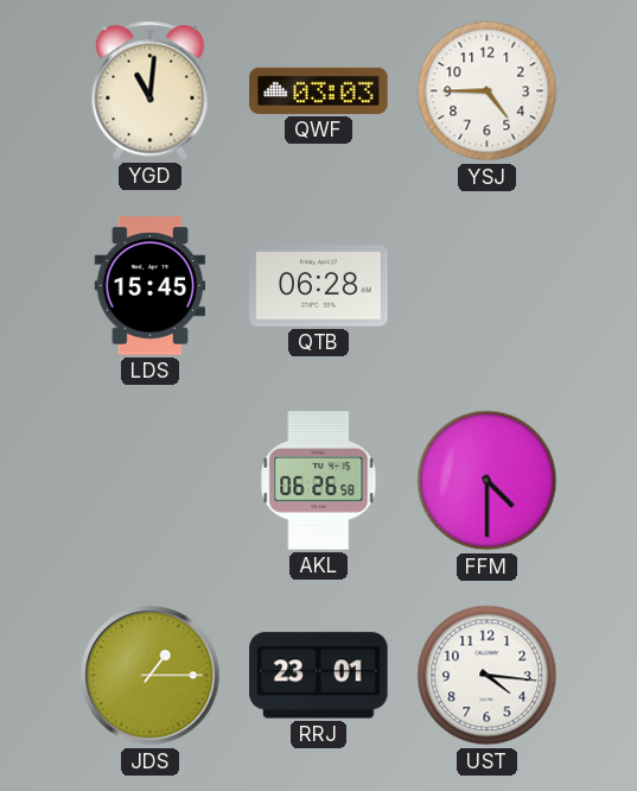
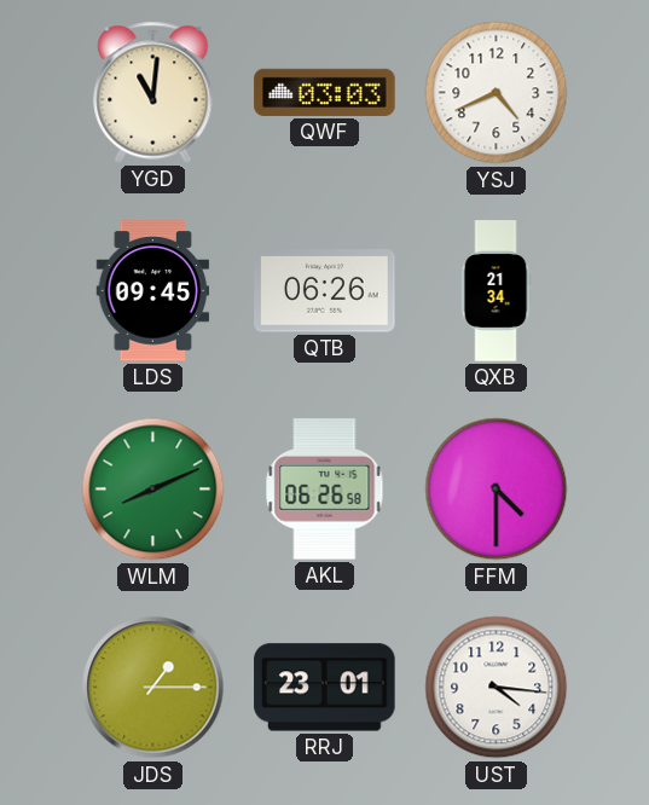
YSJ: 4:45 -> 4:41
LDS: 15:45 -> 09:45
QTB: 06:28 -> 06:26
QXB: none -> 21:34
WLM: none -> 8:11
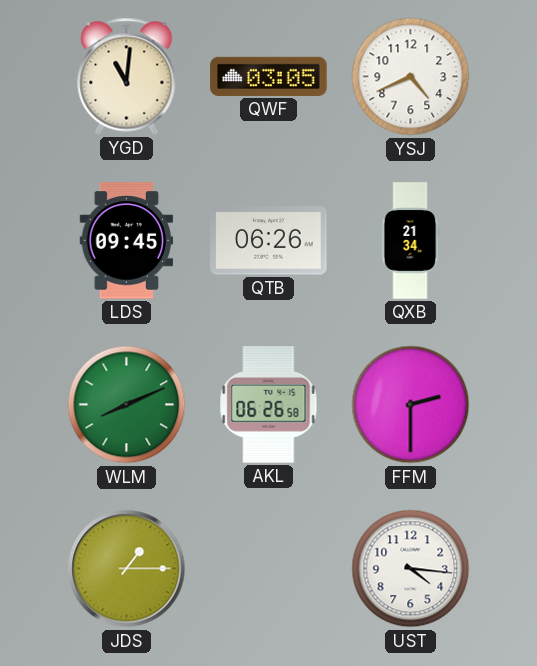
QWF: 03:03 -> 03:05
FFM: 4:30 -> 2:30
RRJ: 23:01 -> none
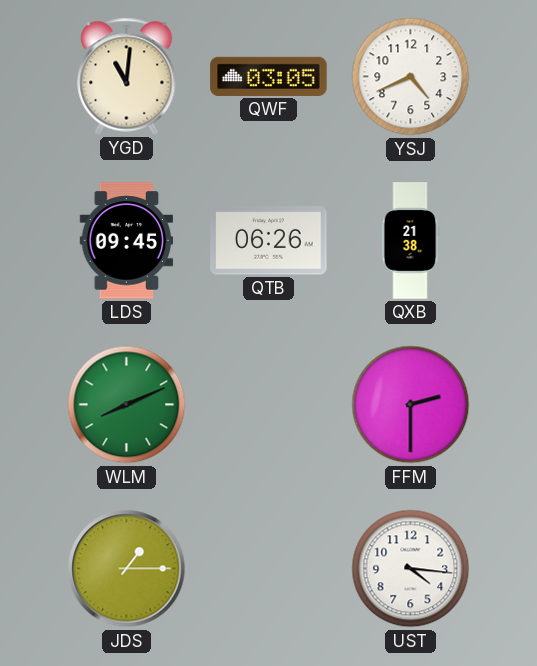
QXB: 21:34 -> 21:38
AKL: 06:26 -> none
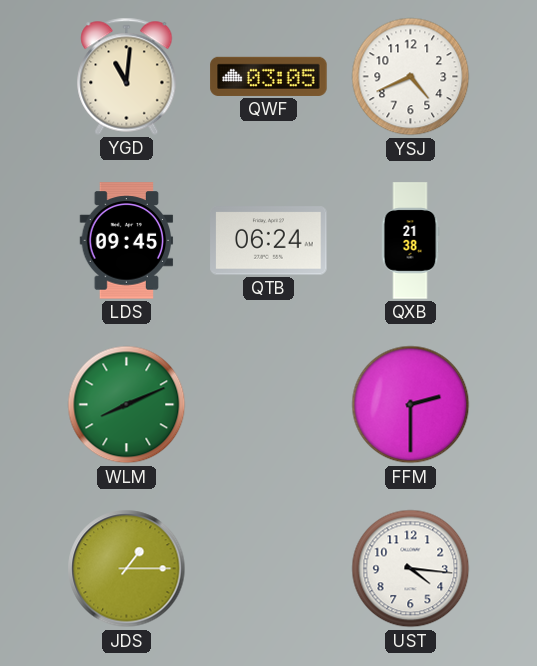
QTB: 06:26 -> 06:24
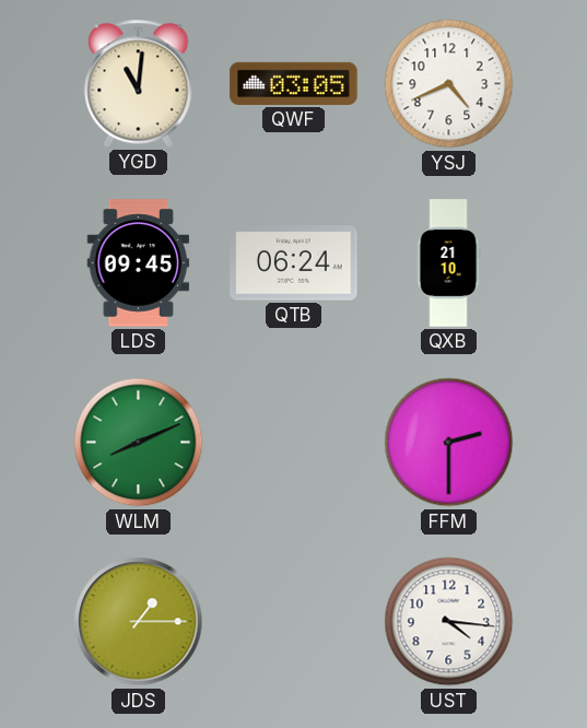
QXB: 21:38 -> 21:10
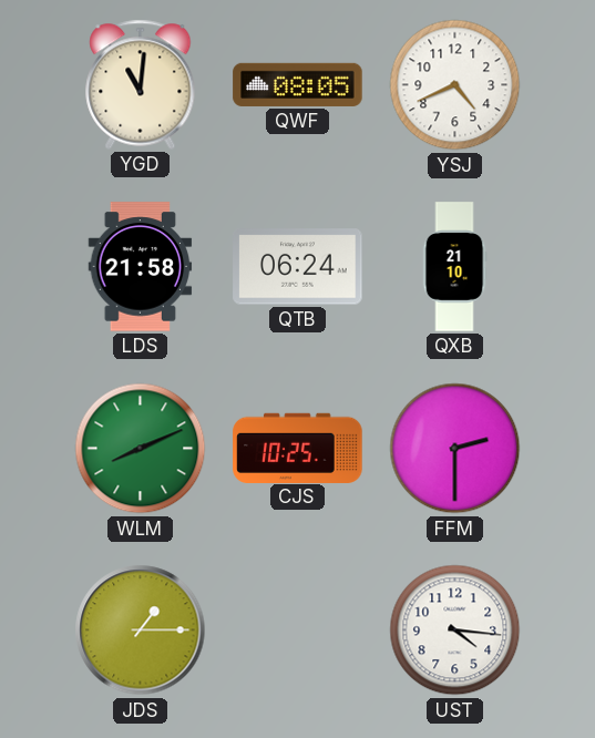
QWF: 03:05 -> 08:05
LDS: 09:45 -> 21:58
CJS: none -> 10:25
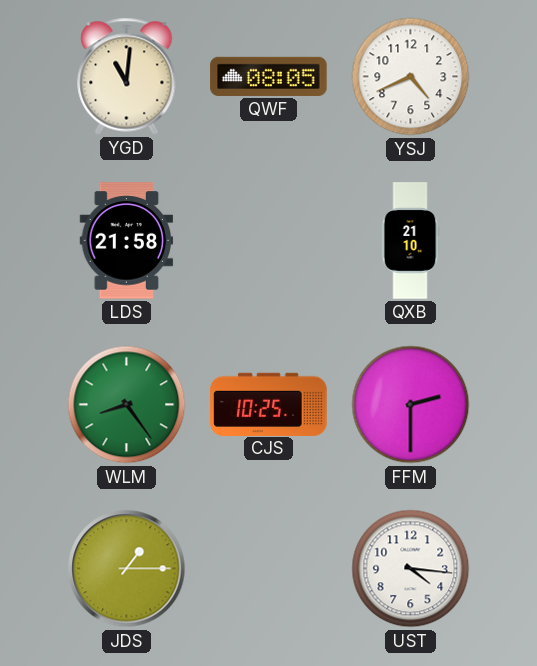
QTB: 06:24 -> none
WLM: 8:11 -> 8:24
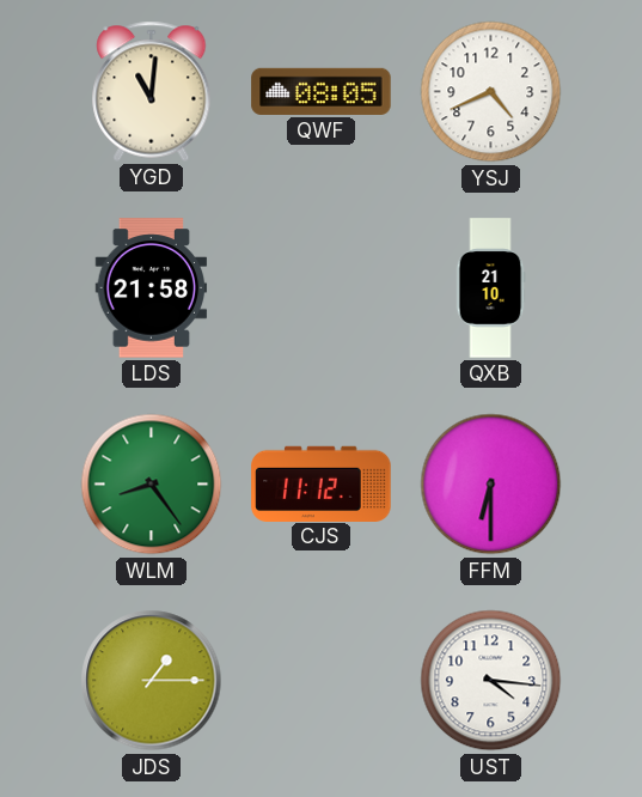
CJS: 10:25 -> 11:12
FFM: 2:30 -> 6:30
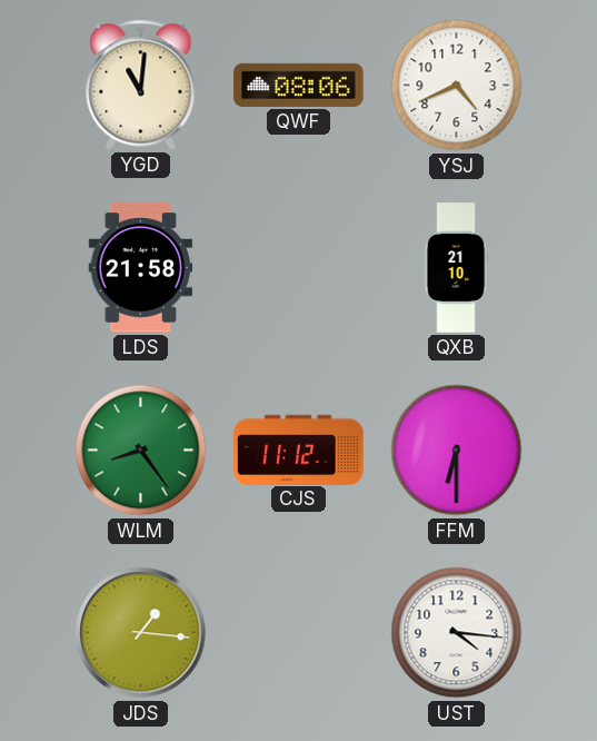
QWF: 08:05 -> 08:06
JDS: 1:15 -> 1:16
